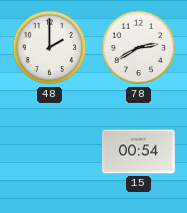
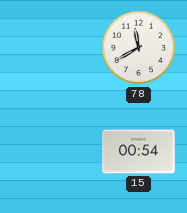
48: 2:00 -> none
78: 2:40 -> 11:40
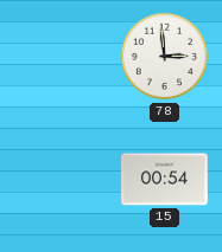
78: 11:40 -> 2:59
